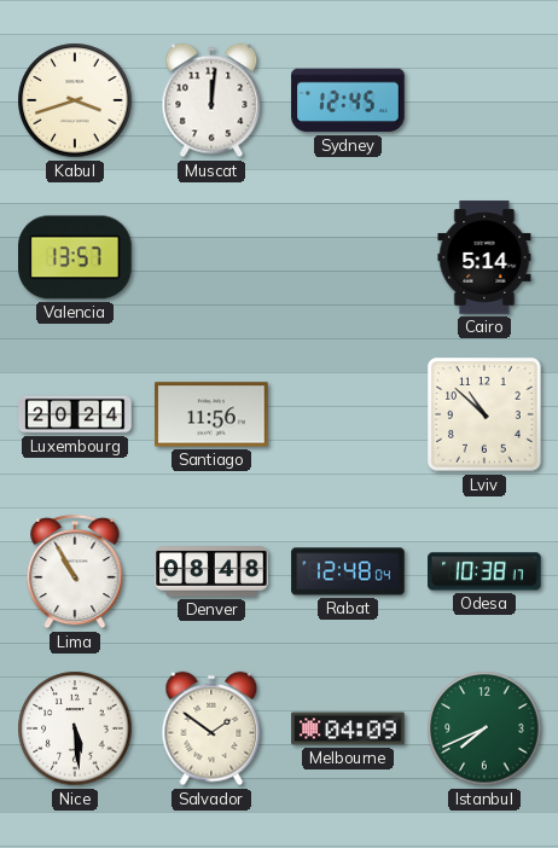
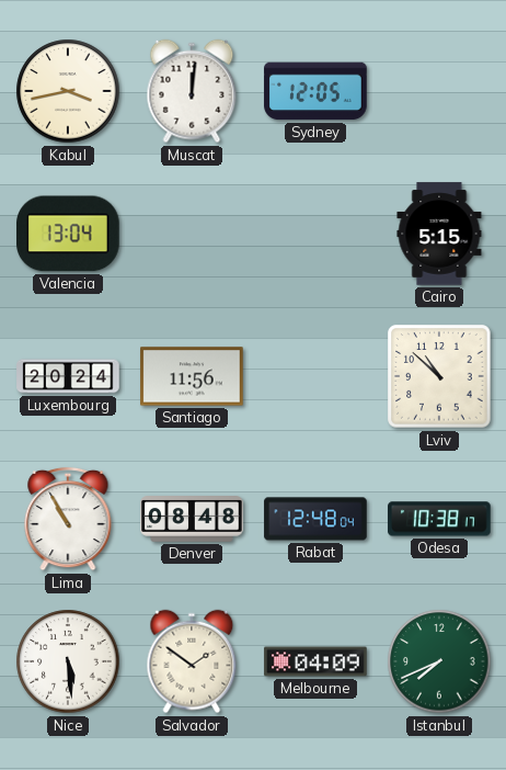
Kabul: 3:42 -> 3:43
Sydney: 12:45 -> 12:05
Valencia: 13:57 -> 13:04
Cairo: 5:14 -> 5:15
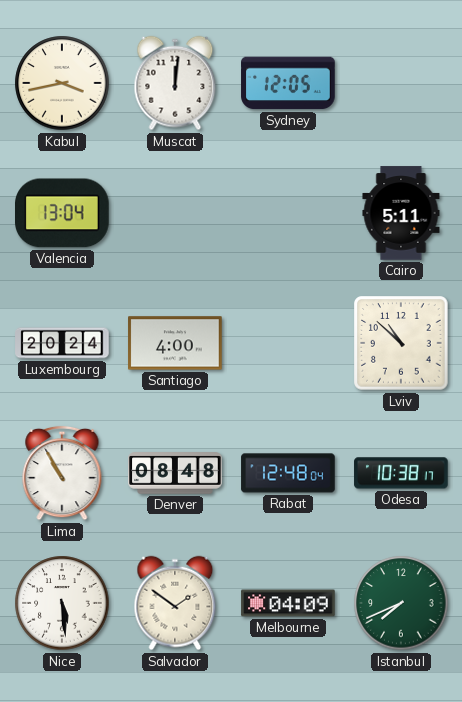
Cairo: 5:15 -> 5:11
Santiago: 11:56 -> 4:00
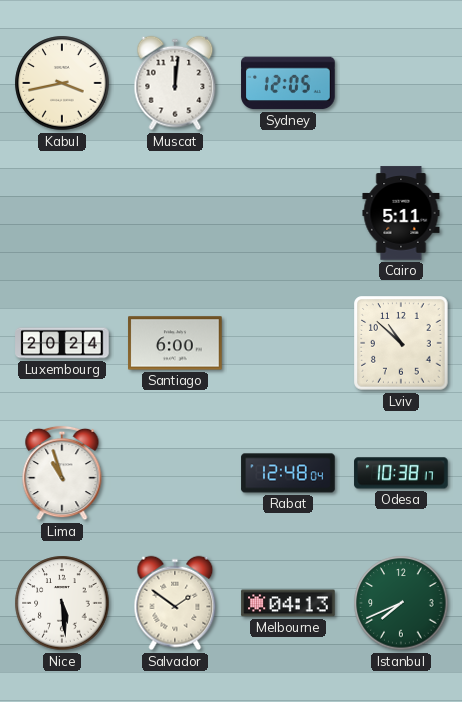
Valencia: 13:04 -> none
Santiago: 4:00 -> 6:00
Lima: 10:55 -> 10:57
Denver: 08:48 -> none
Melbourne: 04:09 -> 04:13
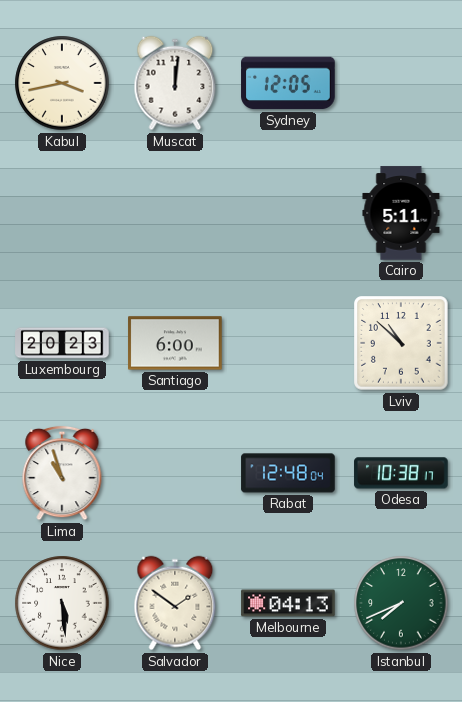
Luxembourg: 20:24 -> 20:23
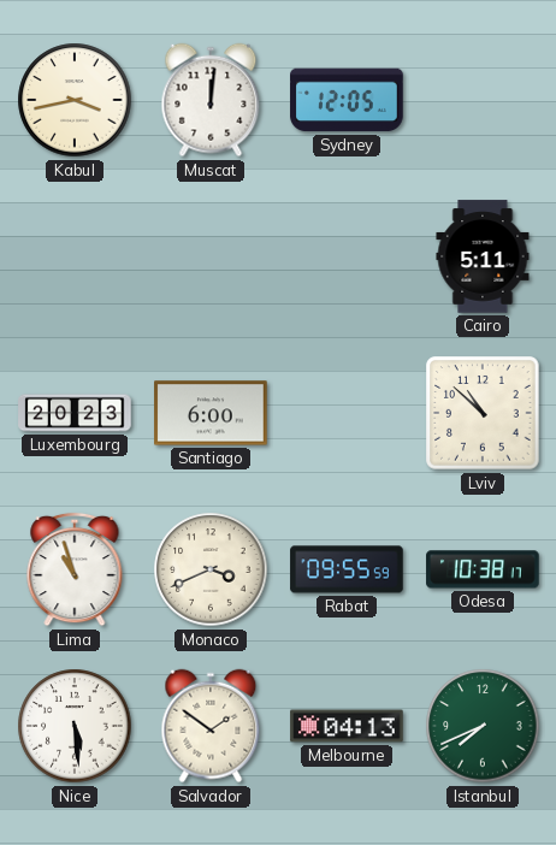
Monaco: none -> 3:41
Rabat: 12:48 -> 09:55
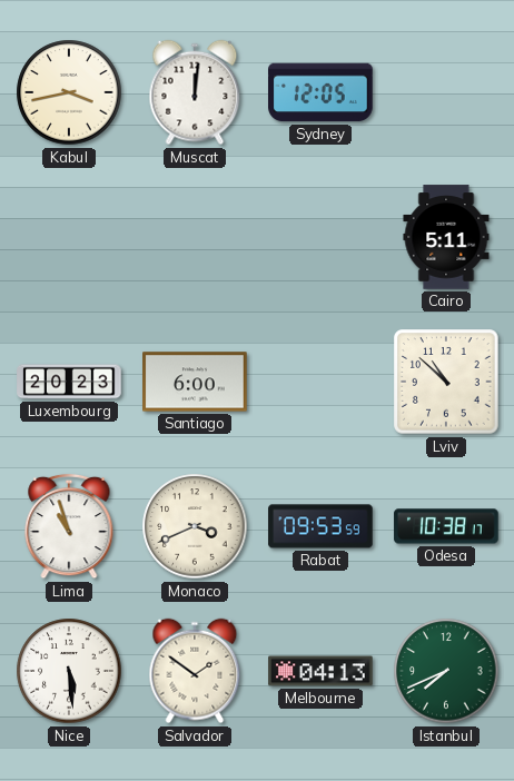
Rabat: 09:55 -> 09:53
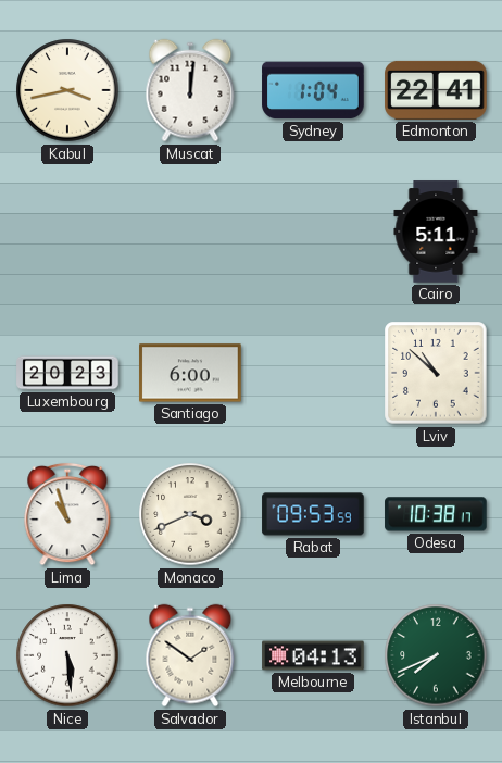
Sydney: 12:05 -> 1:04
Edmonton: none -> 22:41
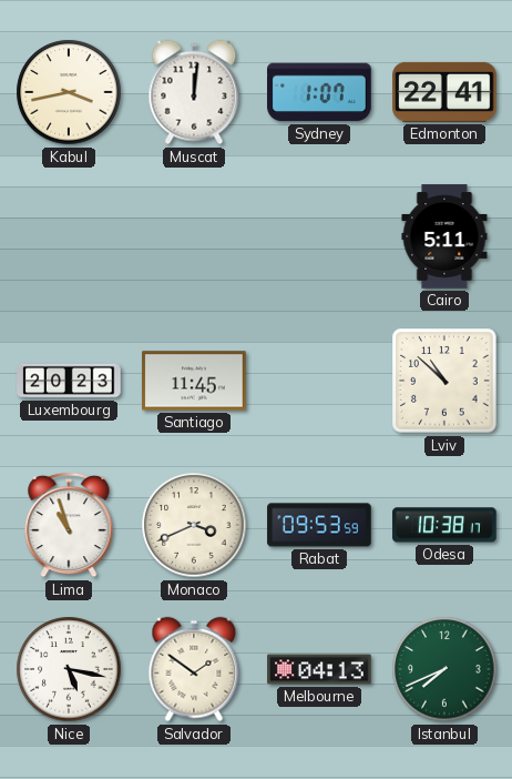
Sydney: 1:04 -> 1:07
Santiago: 6:00 -> 11:45
Nice: 5:29 -> 5:17
